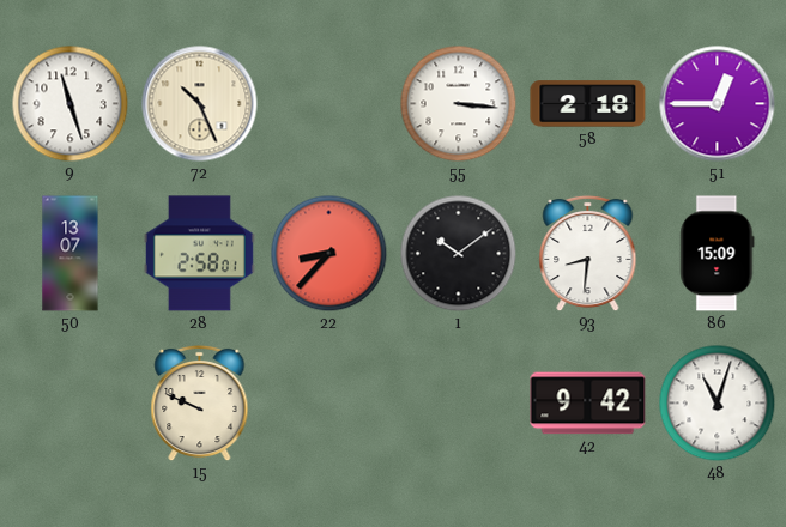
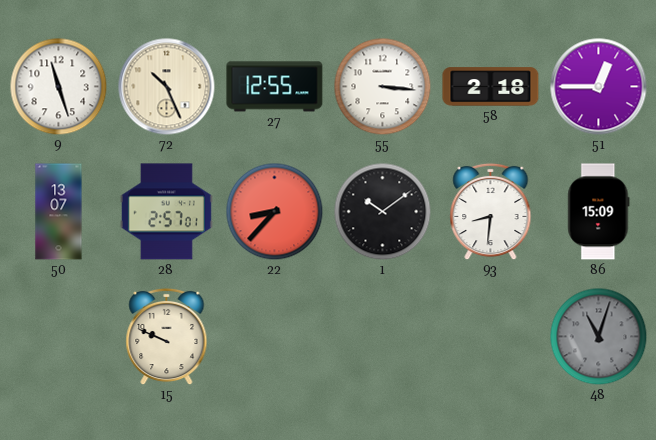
27: none -> 12:55
28: 2:58 -> 2:57
42: 9:42 -> none
48 dial: white -> grey
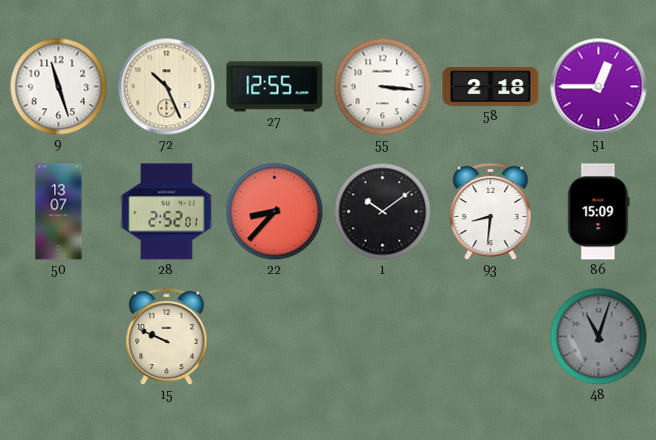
28: 2:57 -> 2:52
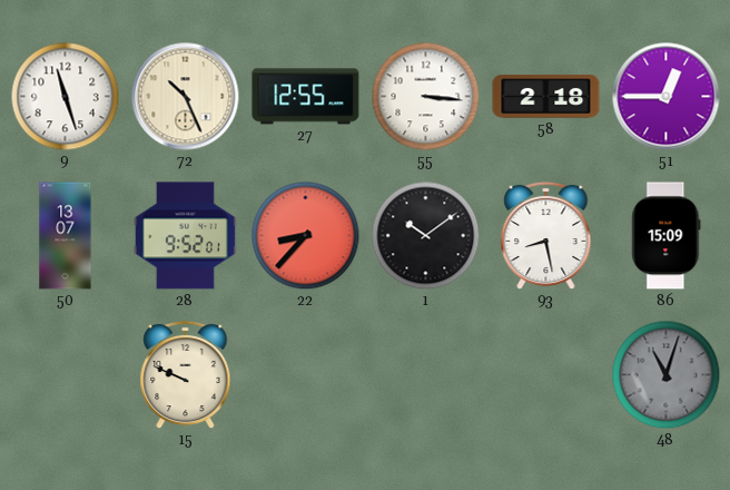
28: 2:52 -> 9:52
93: 8:31 -> 8:28
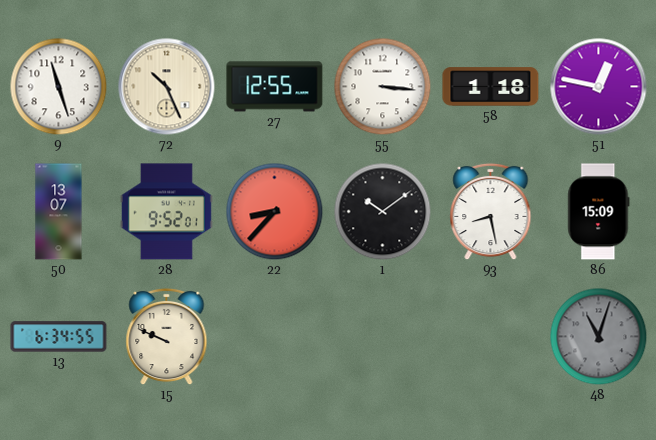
58: 2:18 -> 1:18
51: 12:45 -> 12:47
13: none -> 6:34
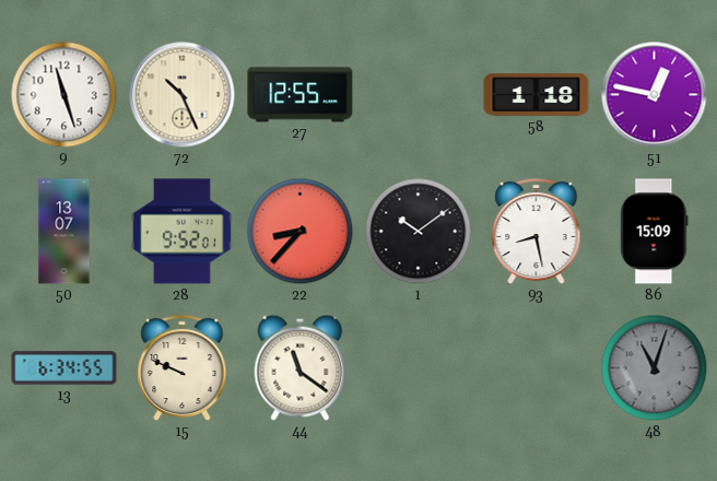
55: 3:16 -> none
44: none -> 11:21
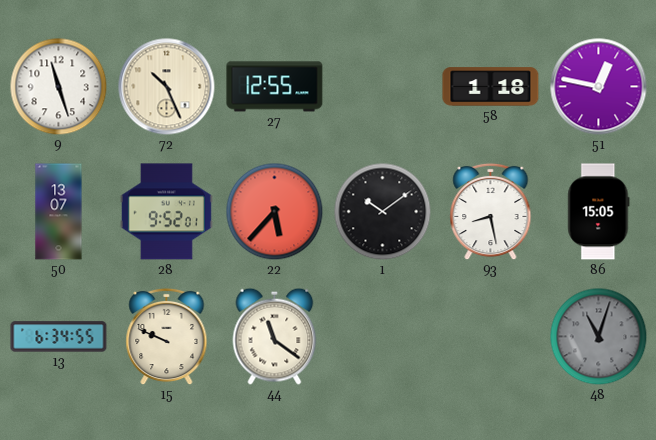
22: 8:37 -> 5:37
86: 15:09 -> 15:05
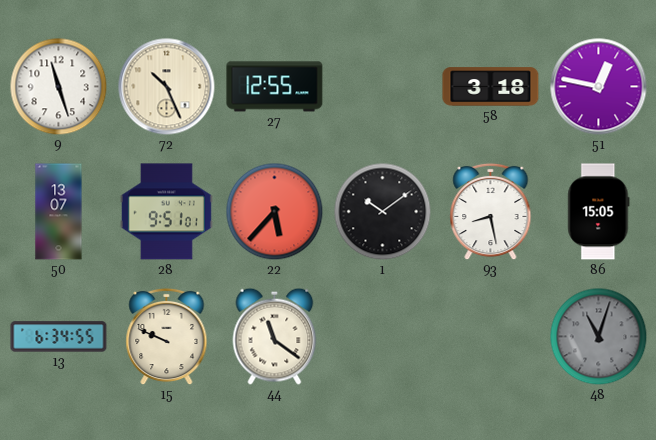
58: 1:18 -> 3:18
28: 9:52 -> 9:51
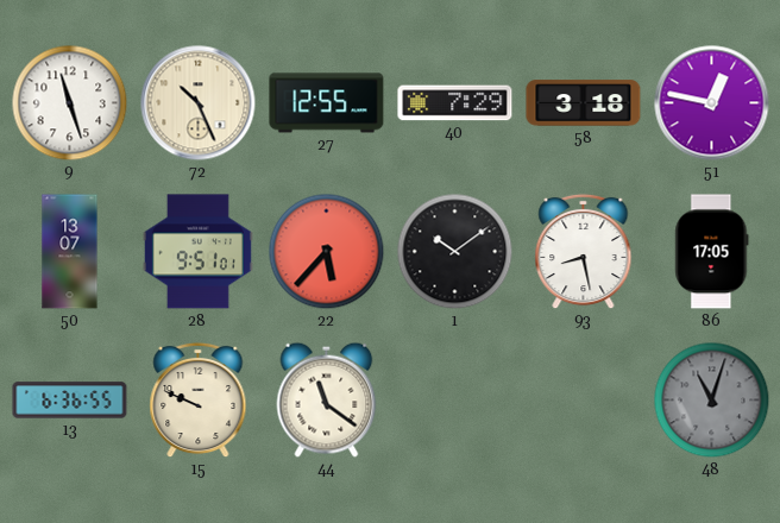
40: none -> 7:29
86: 15:05 -> 17:05
13: 6:34 -> 6:36
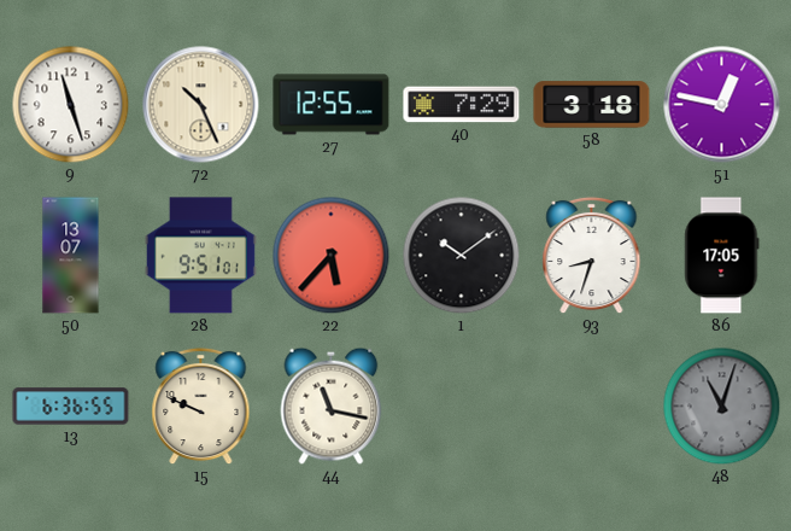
93: 8:28 -> 8:33
44: 11:21 -> 11:17
